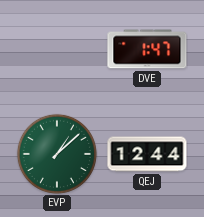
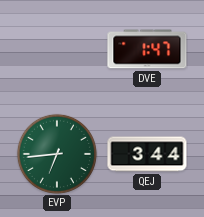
EVP: 1:08 -> 6:44
QEJ: 12:44 -> 3:44
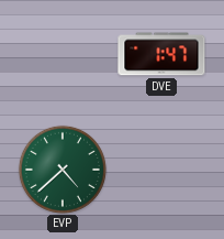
EVP: 6:44 -> 4:38
QEJ: 3:44 -> none
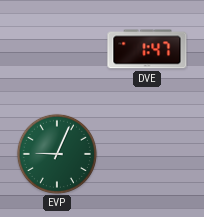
EVP: 4:38 -> 9:04
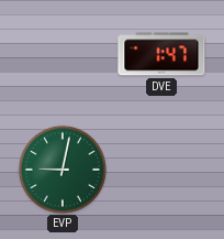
EVP: 9:04 -> 9:02
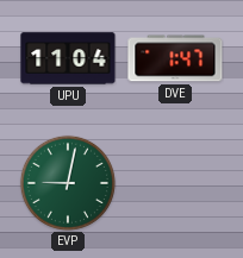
UPU: none -> 11:04
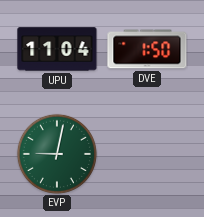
DVE: 1:47 -> 1:50
